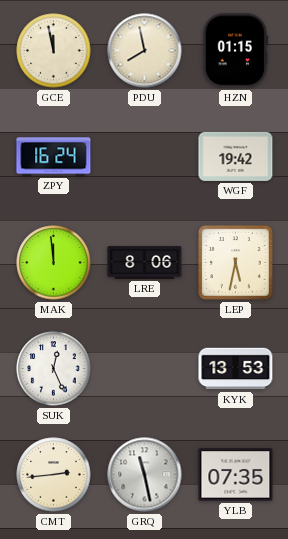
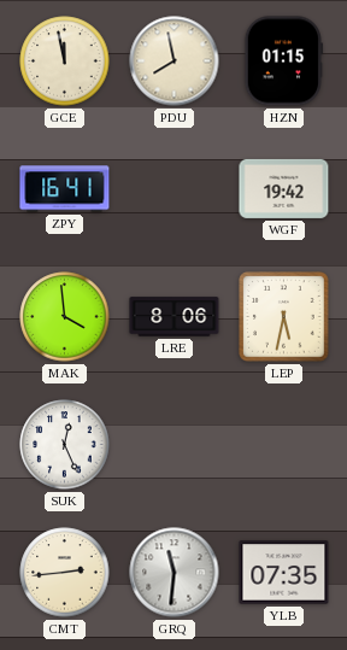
ZPY: 16:24 -> 16:41
MAK: 11:59 -> 3:59
KYK: 13:53 -> none
GRQ: 11:28 -> 11:31
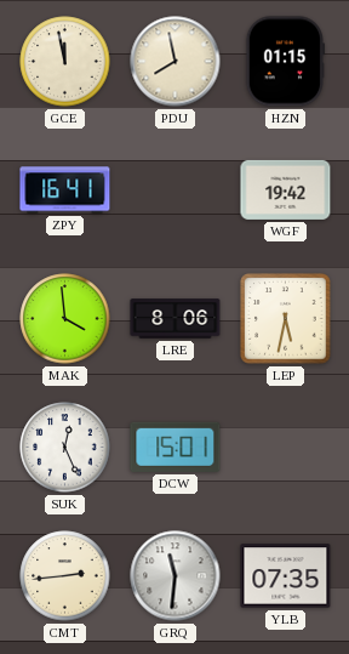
DCW: none -> 15:01
